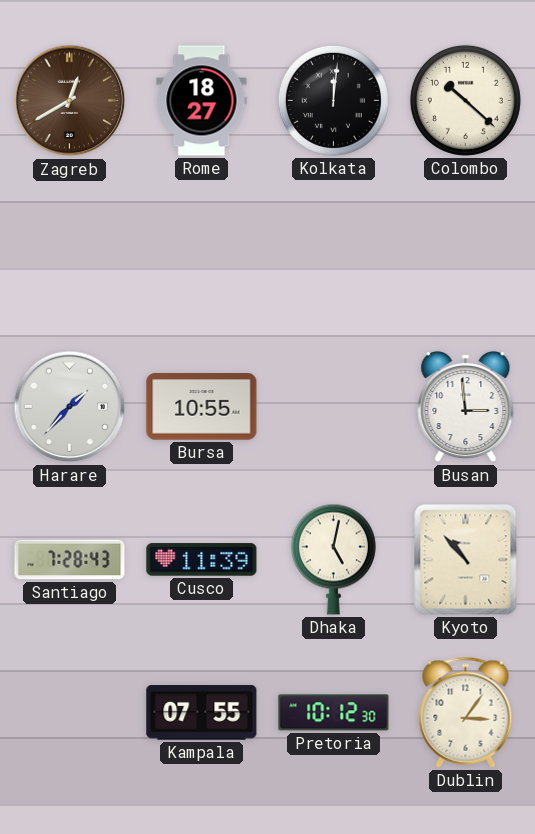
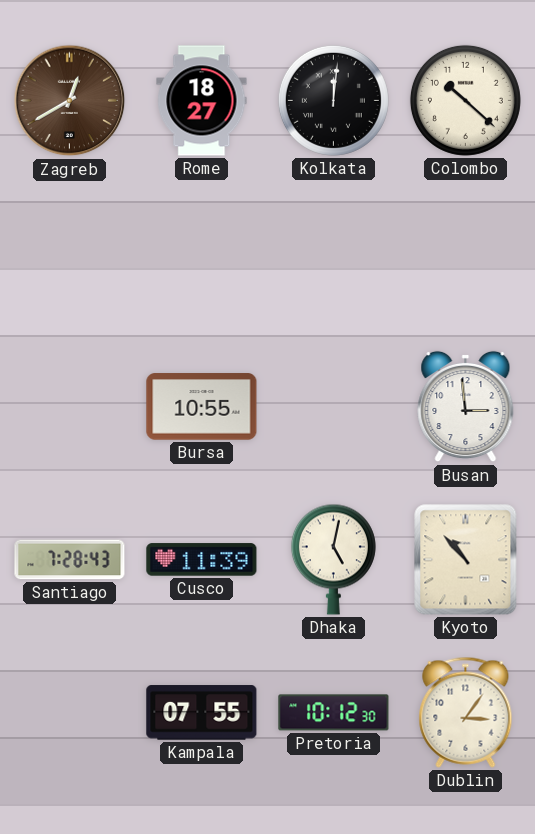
Harare: 1:37 -> none
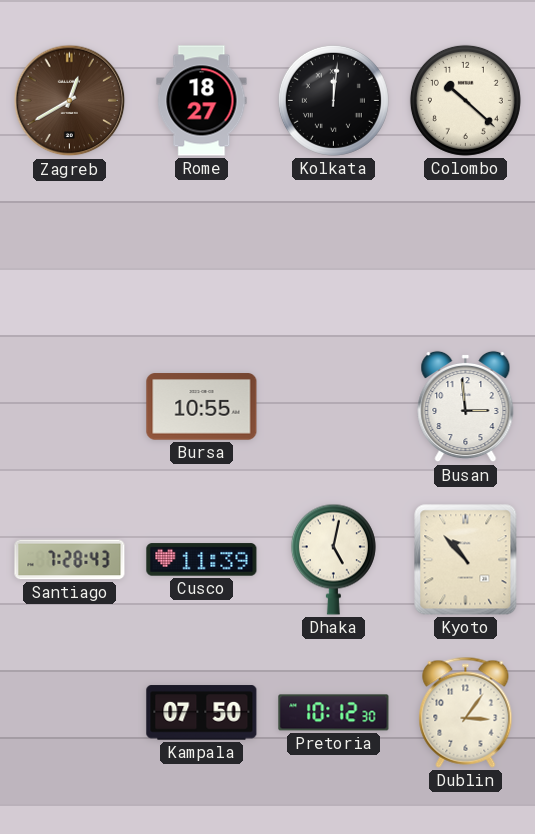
Kampala: 07:55 -> 07:50
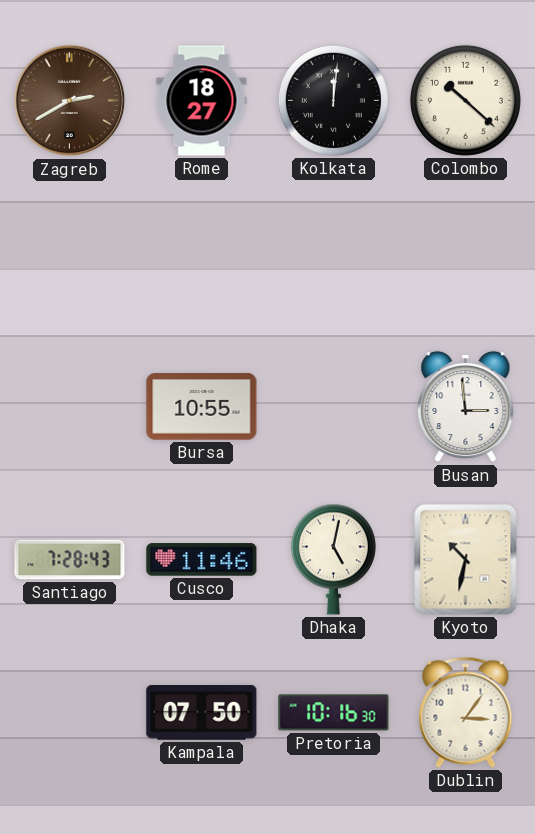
Zagreb: 12:40 -> 2:40
Cusco: 11:39 -> 11:46
Kyoto: 10:53 -> 10:32
Pretoria: 10:12 -> 10:16
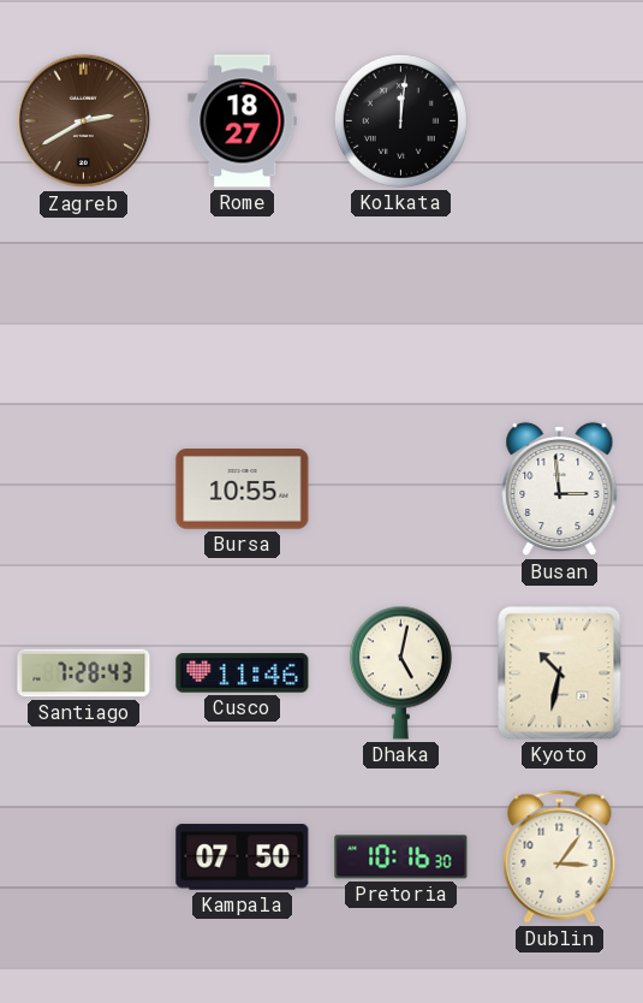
Colombo: 10:22 -> none
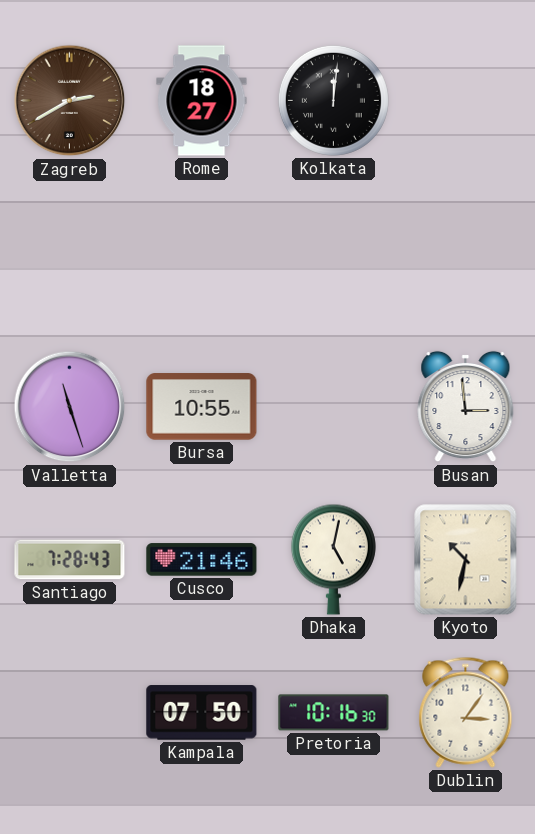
Valletta: none -> 11:27
Cusco: 11:46 -> 21:46
